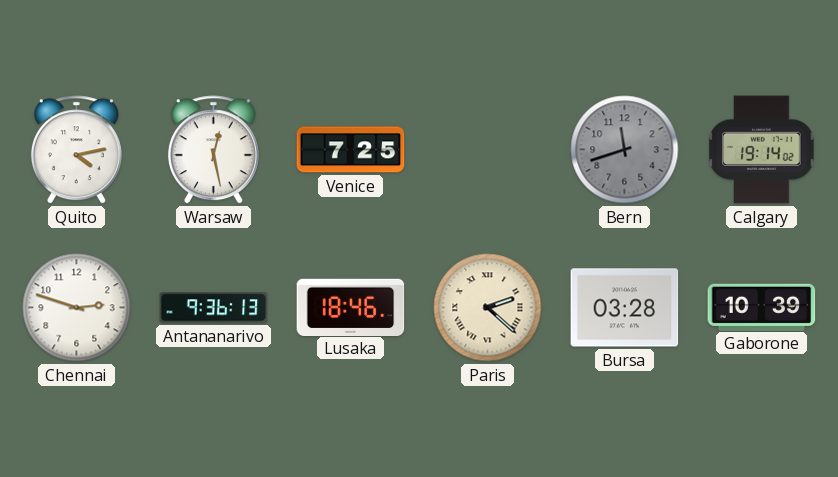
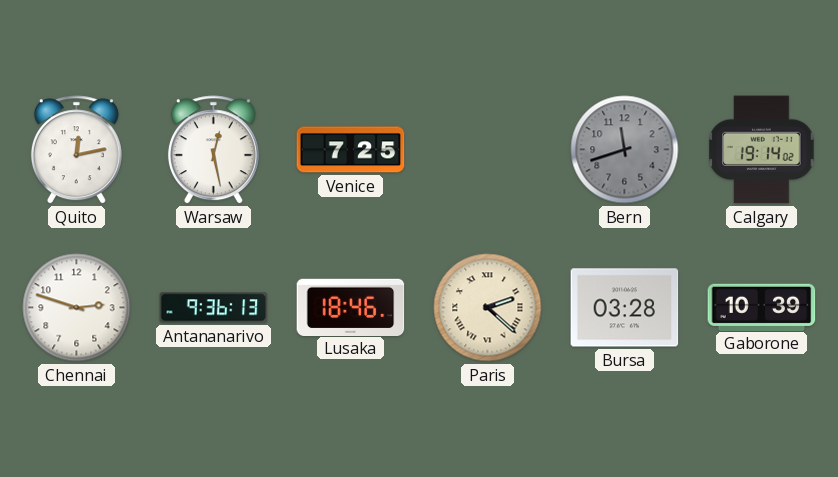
Quito: 4:13 -> 12:13
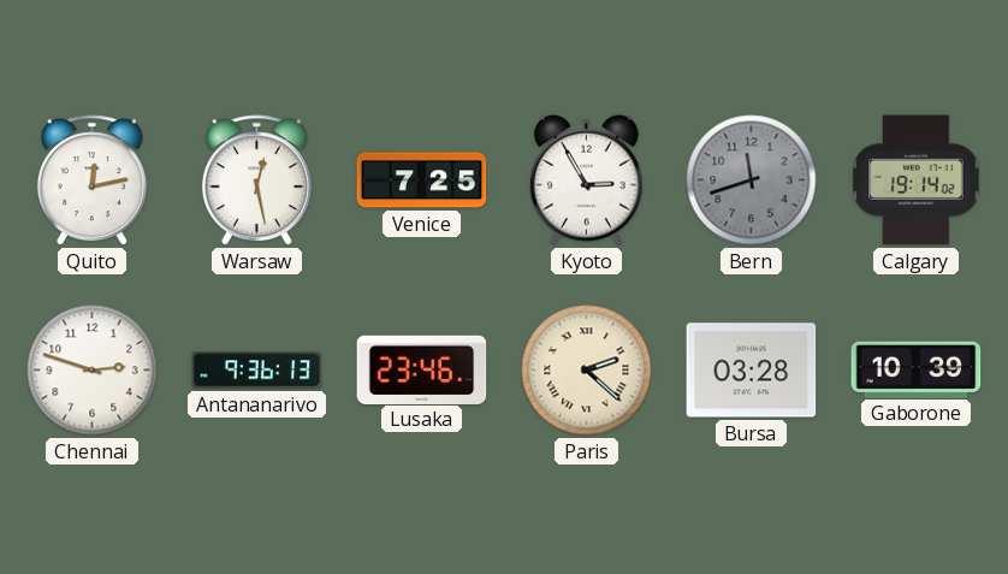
Kyoto: none -> 2:55
Lusaka: 18:46 -> 23:46
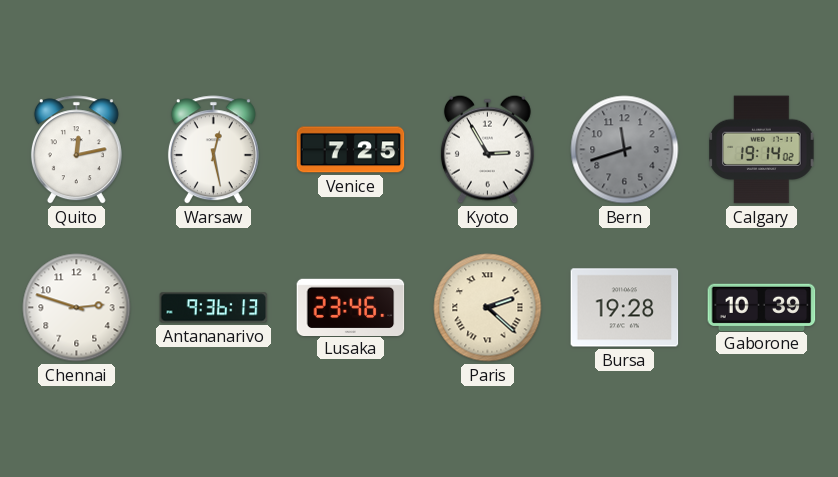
Bursa: 03:28 -> 19:28
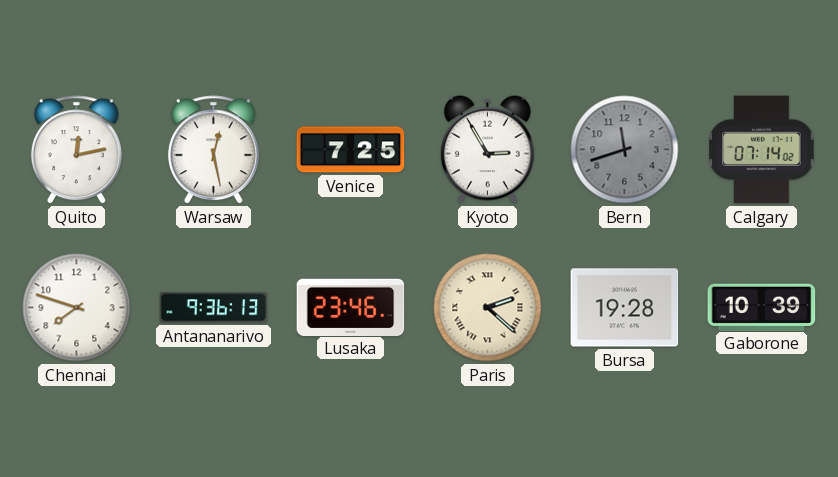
Calgary: 19:14 -> 07:14
Chennai: 2:48 -> 7:48
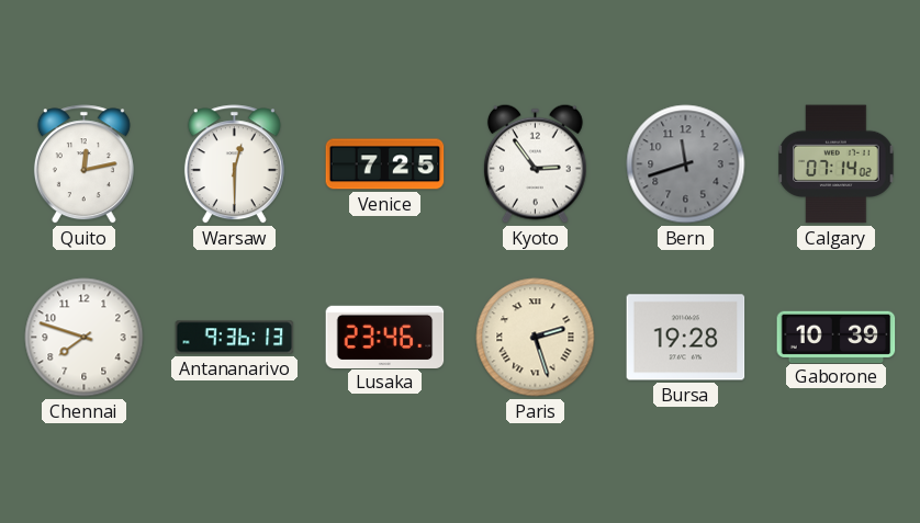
Warsaw: 12:28 -> 12:30
Kyoto: 2:55 -> 2:54
Paris: 2:22 -> 2:27
